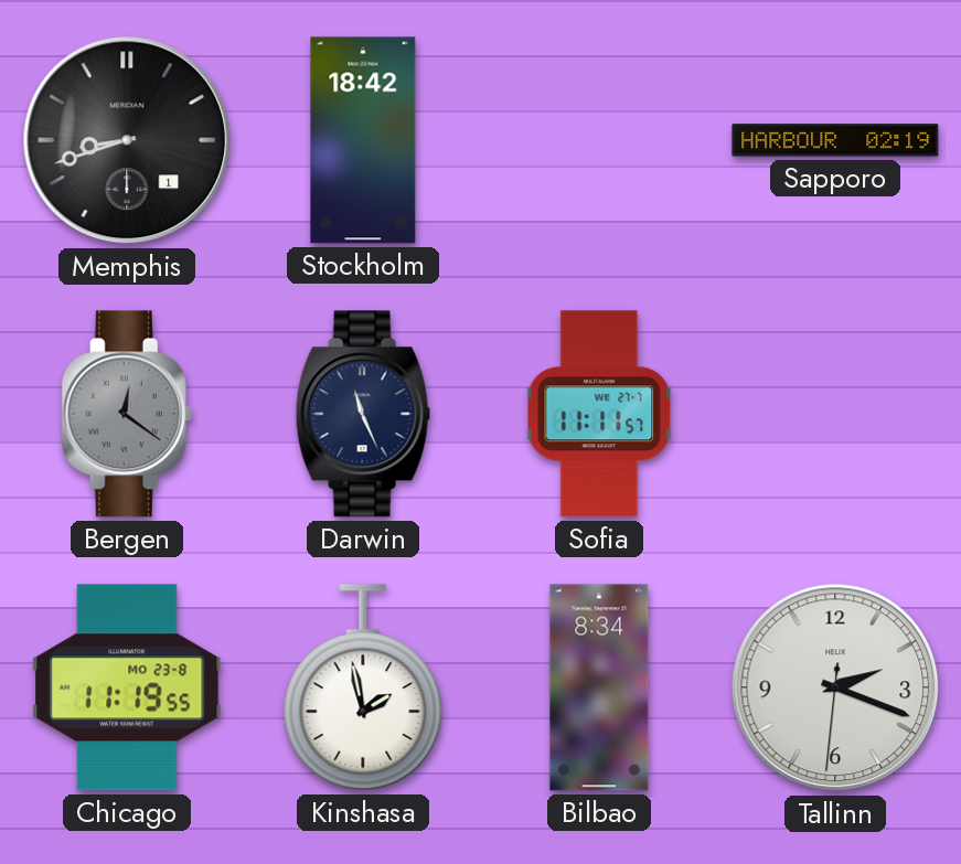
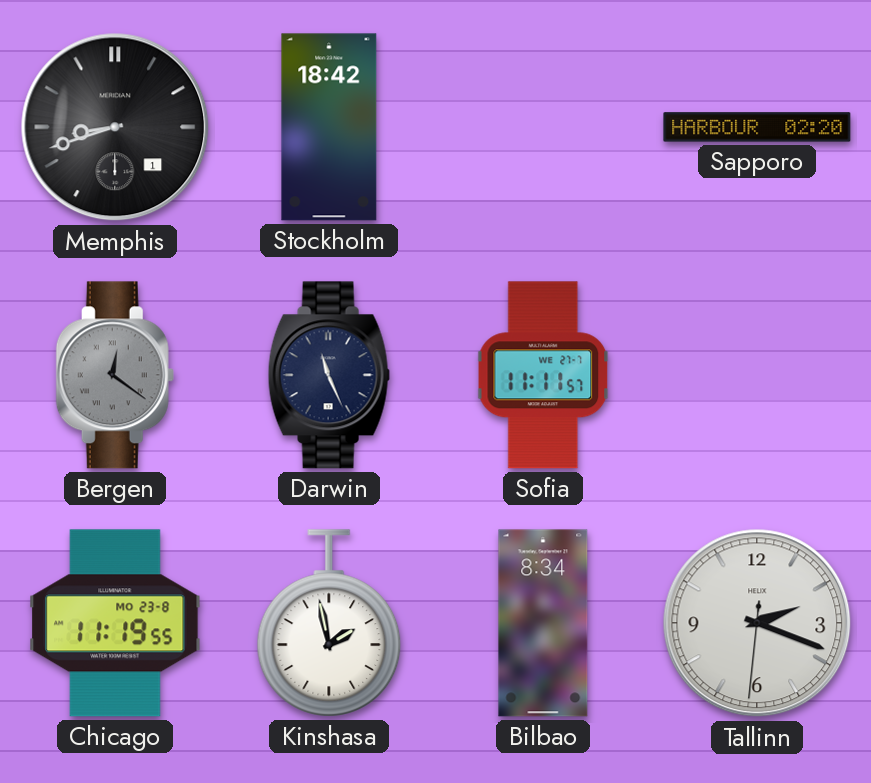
Sapporo: 02:19 -> 02:20
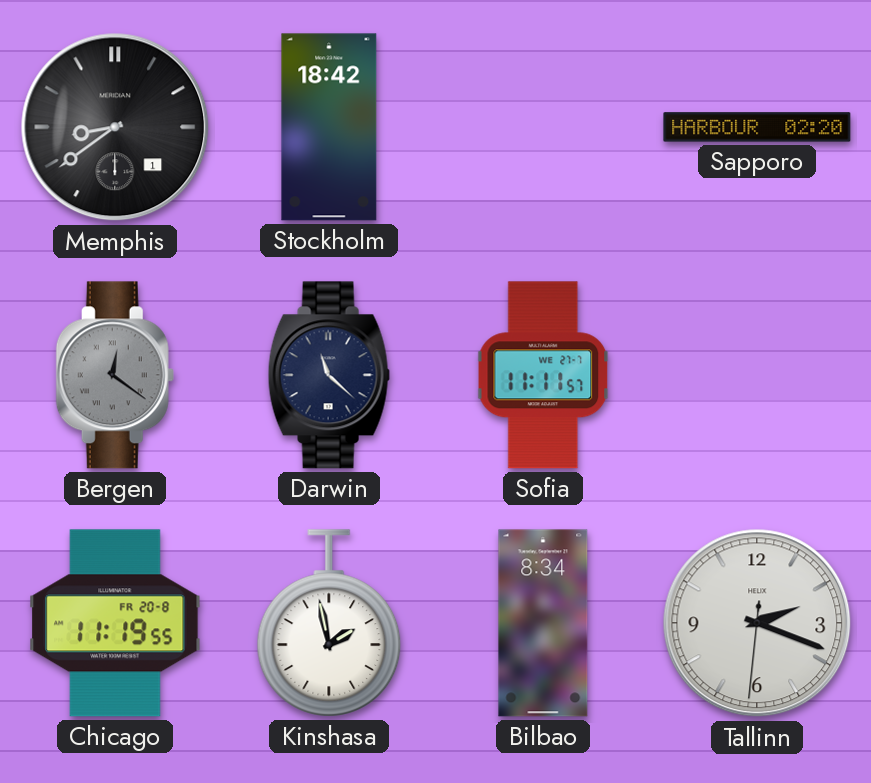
Memphis: 8:42 -> 8:39
Darwin: 11:26 -> 11:22
Chicago date: MO 23-8 -> FR 20-8
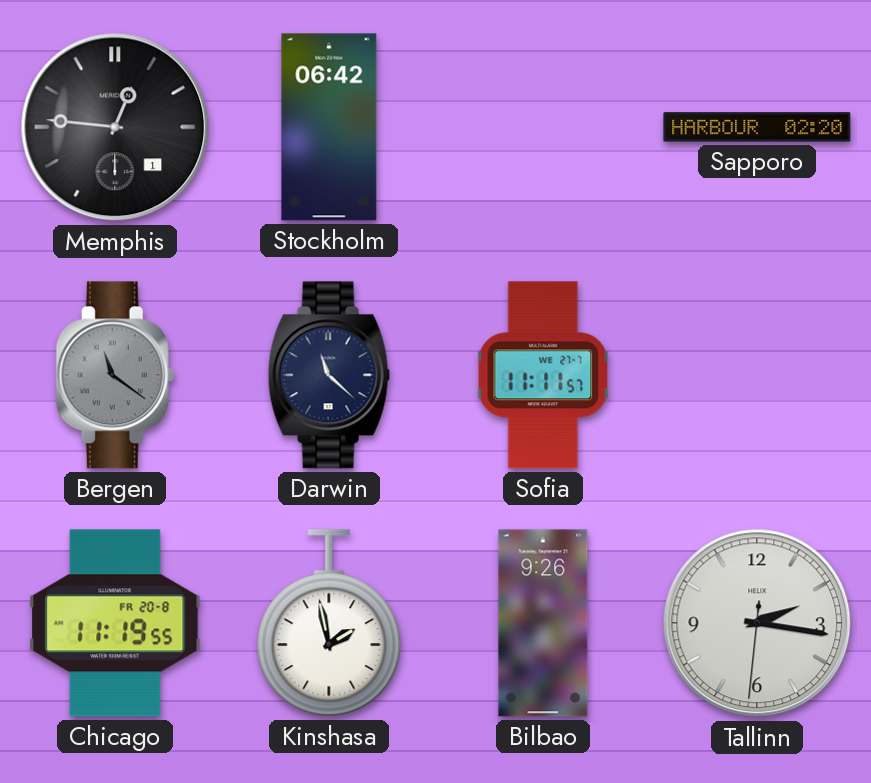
Memphis: 8:39 -> 12:46
Stockholm: 18:42 -> 06:42
Bergen: 12:21 -> 11:21
Bilbao: 8:34 -> 9:26
Tallinn: 2:18 -> 2:16
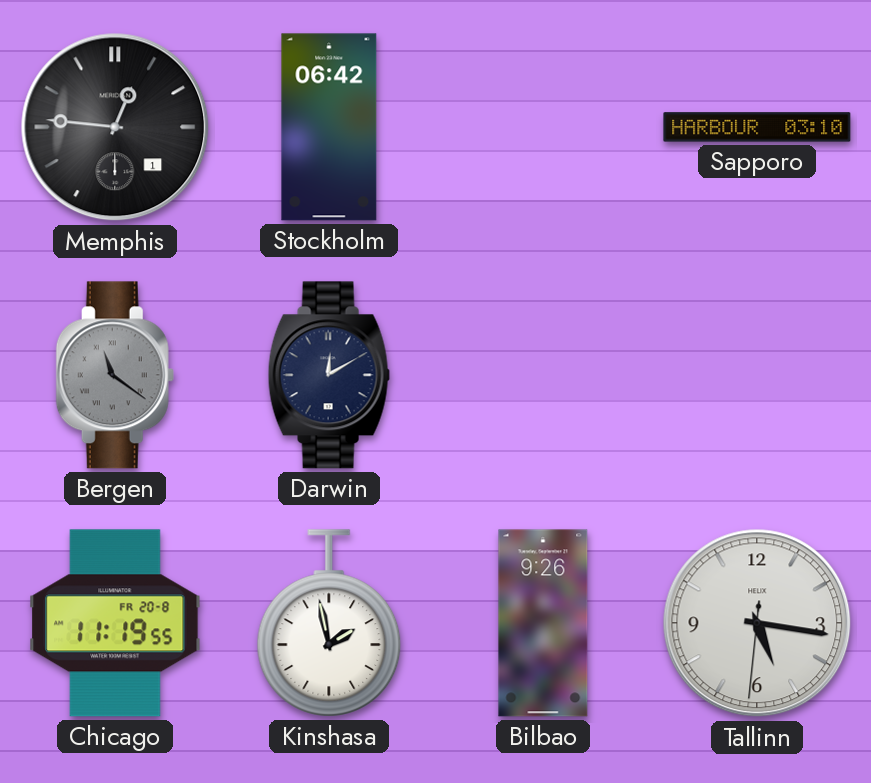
Sapporo: 02:20 -> 03:10
Darwin: 11:22 -> 12:10
Sofia: 11:11 -> none
Tallinn: 2:16 -> 5:16
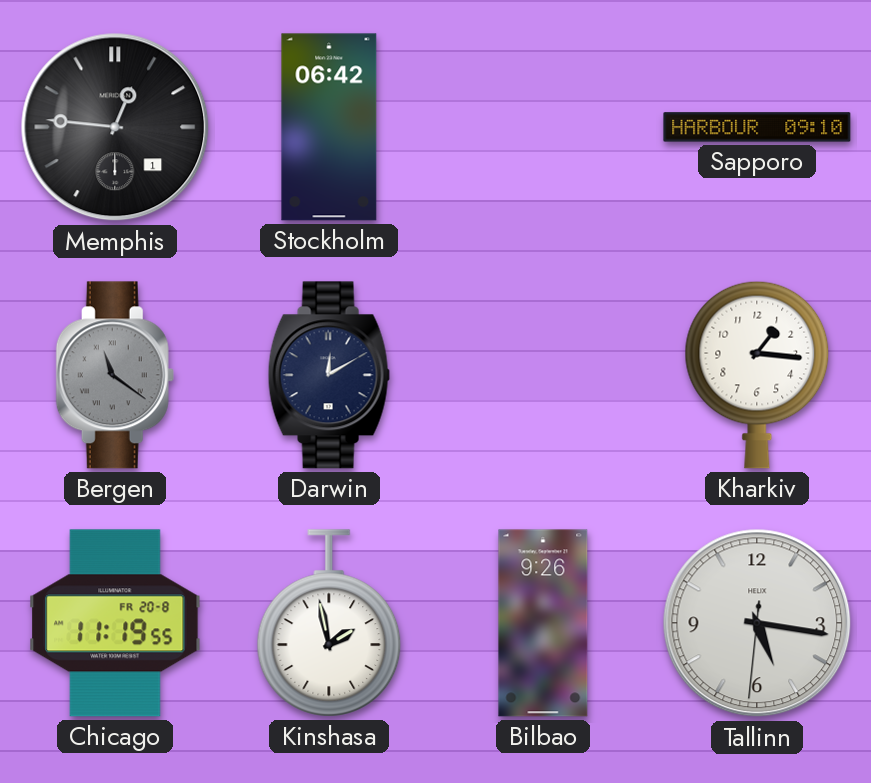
Sapporo: 03:10 -> 09:10
Kharkiv: none -> 1:16
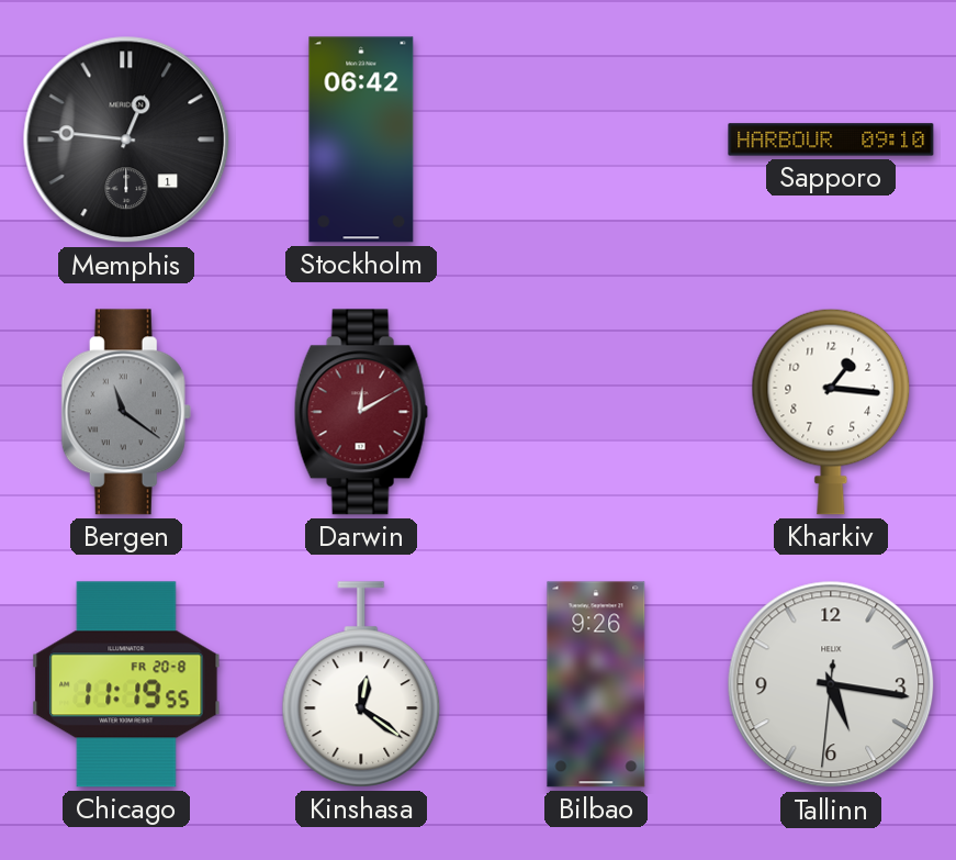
Darwin dial: navy -> burgundy
Kinshasa: 1:58 -> 12:21
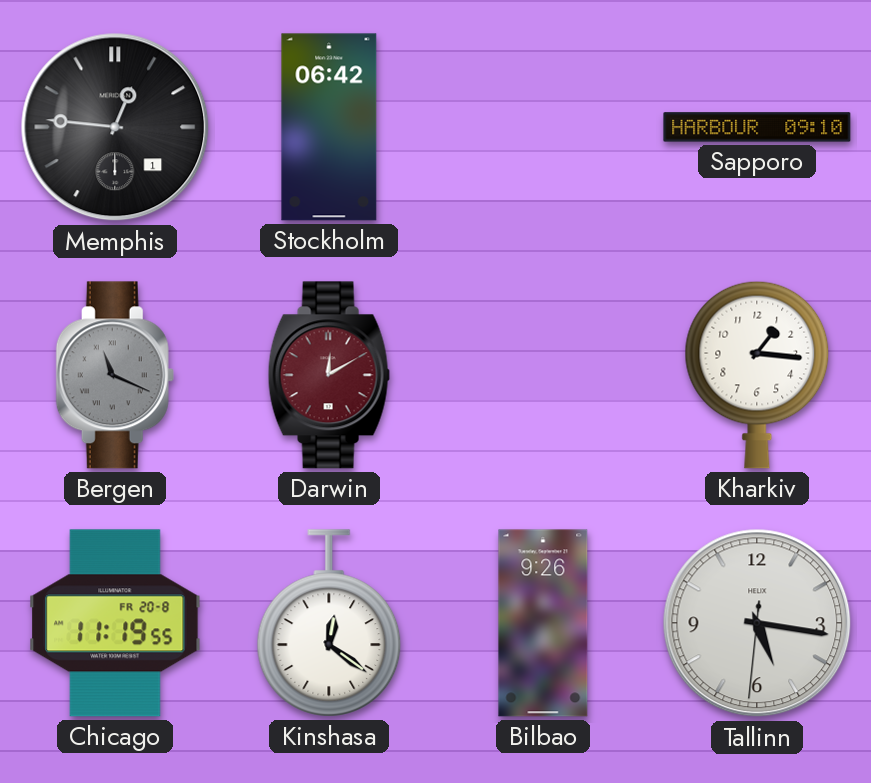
Bergen: 11:21 -> 11:19
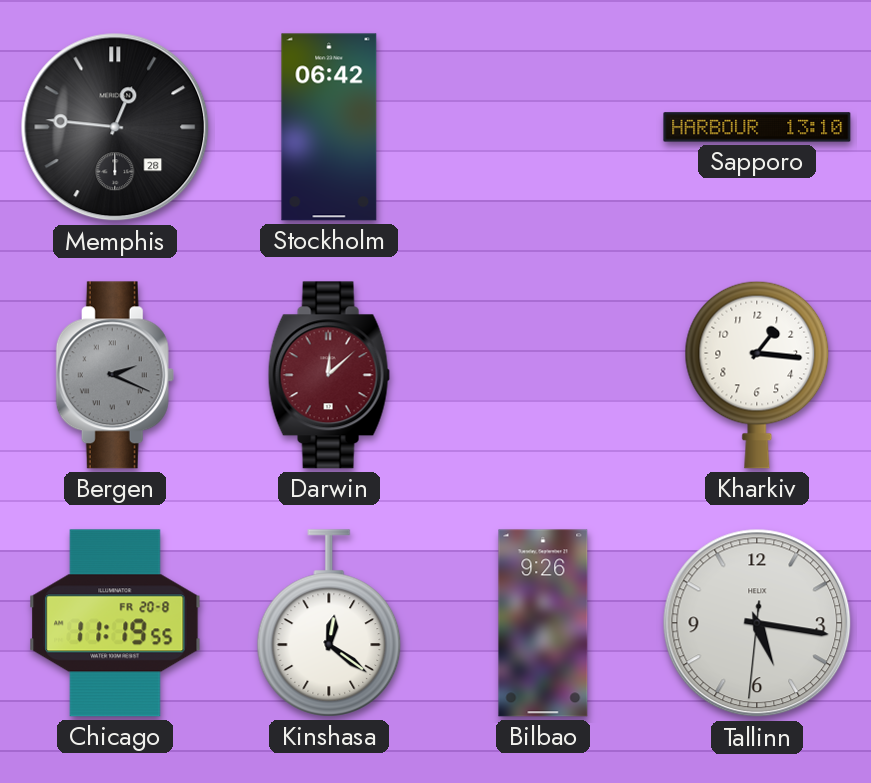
Memphis date: 1 -> 28
Sapporo: 09:10 -> 13:10
Bergen: 11:19 -> 2:19
Darwin: 12:10 -> 12:08
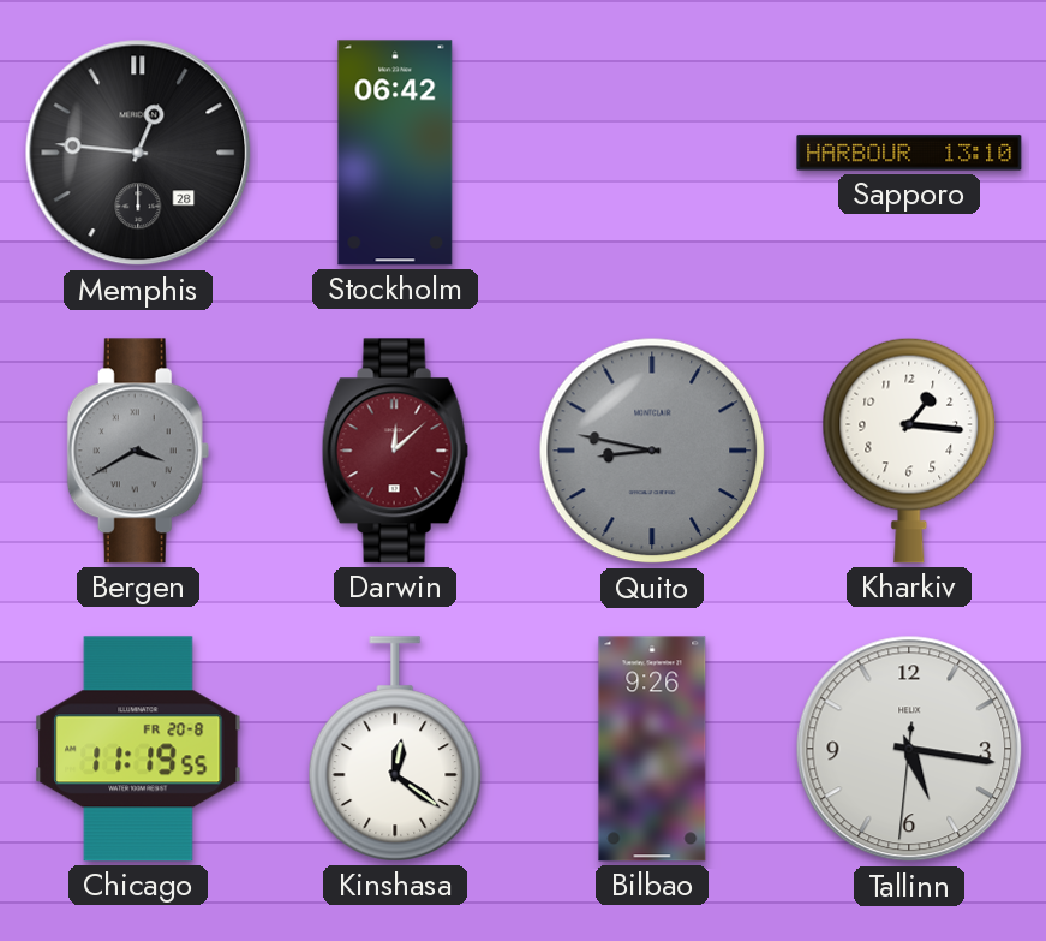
Bergen: 2:19 -> 3:40
Quito: none -> 8:47
